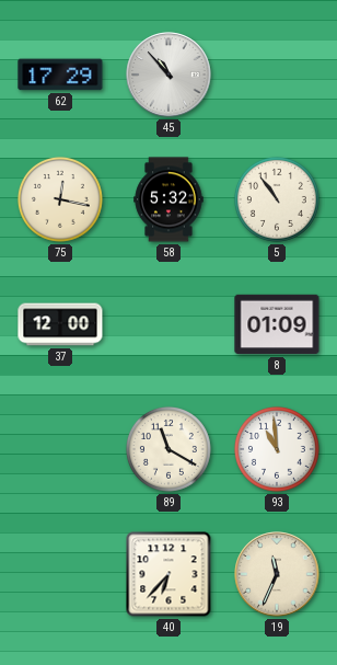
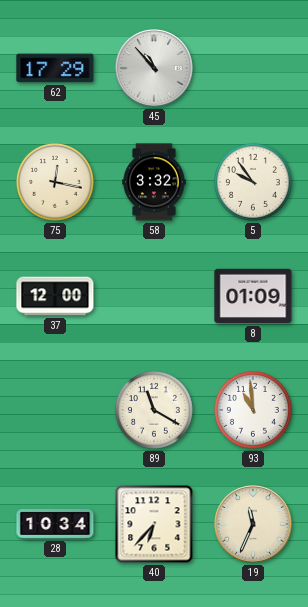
58: 5:32 -> 3:32
5: 10:54 -> 9:54
28: none -> 10:34
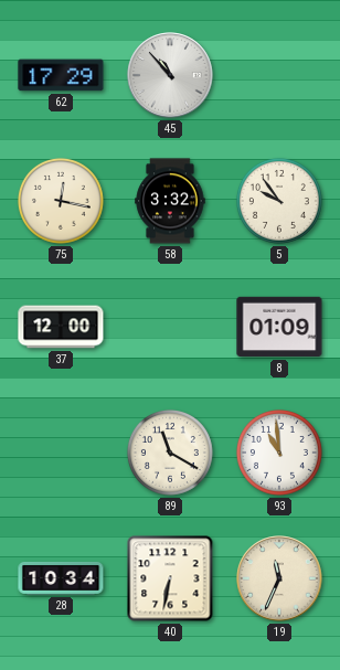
40: 6:37 -> 6:32
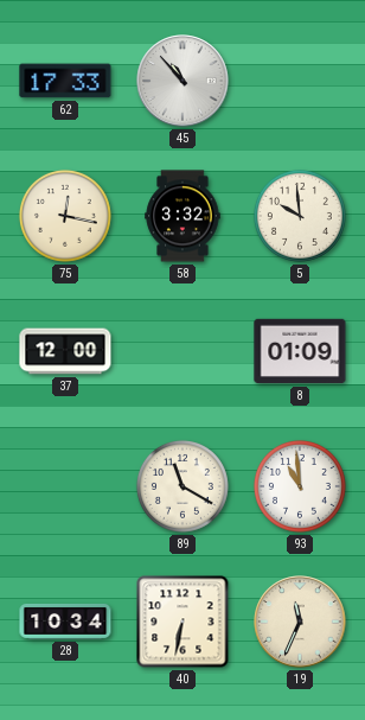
62: 17:29 -> 17:33
5: 9:54 -> 9:59
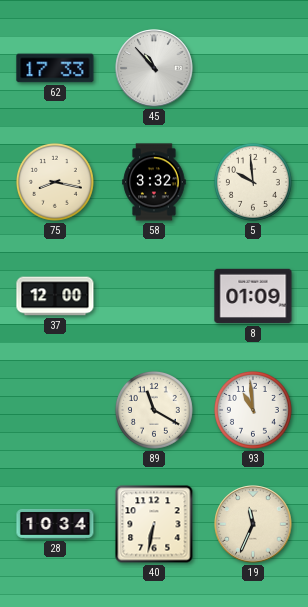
75: 12:17 -> 8:17
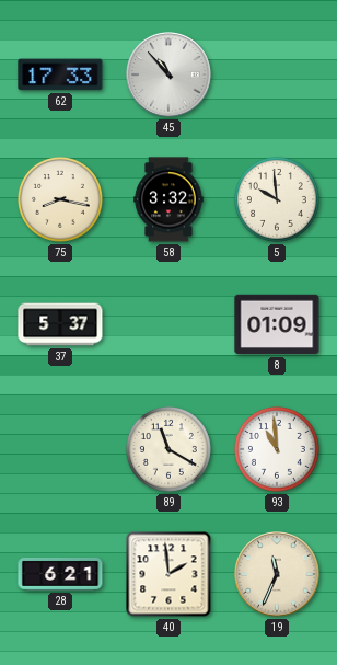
37: 12:00 -> 5:37
28: 10:34 -> 6:21
40: 6:32 -> 1:59
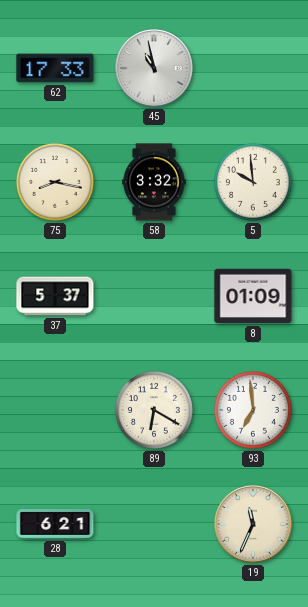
45: 10:53 -> 10:58
89: 11:20 -> 6:20
93: 10:59 -> 6:59
40: 1:59 -> none
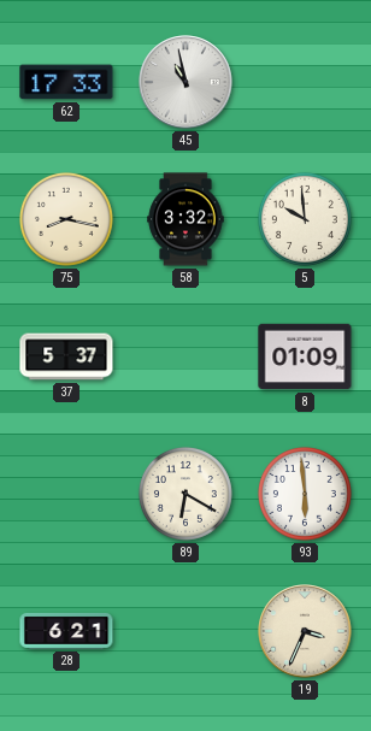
93: 6:59 -> 5:59
19: 11:34 -> 3:34
